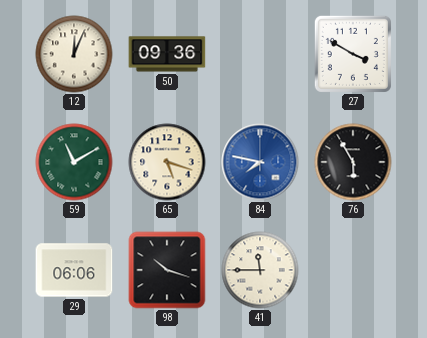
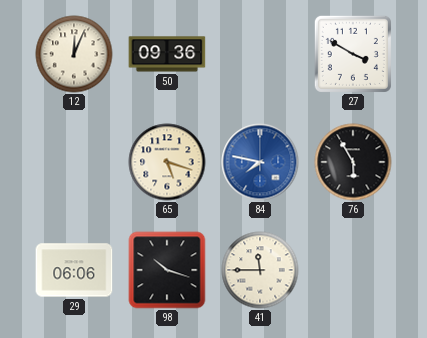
59: 11:10 -> none
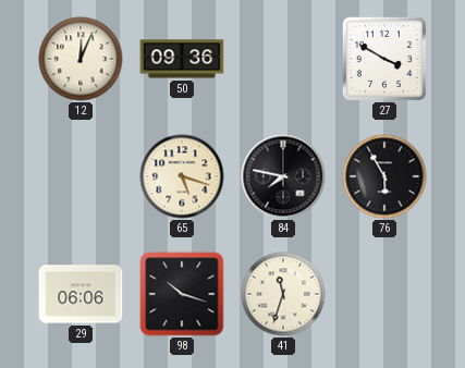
84 dial: blue -> black
41: 11:45 -> 11:33
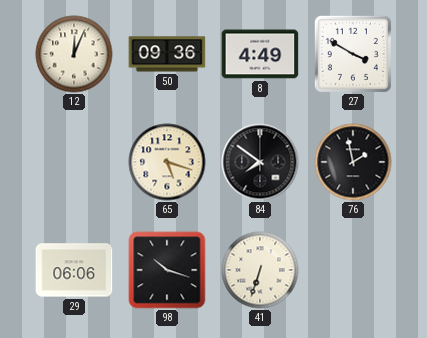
8: none -> 4:49
84: 7:47 -> 7:51
76: 5:55 -> 1:58
41: 11:33 -> 6:33
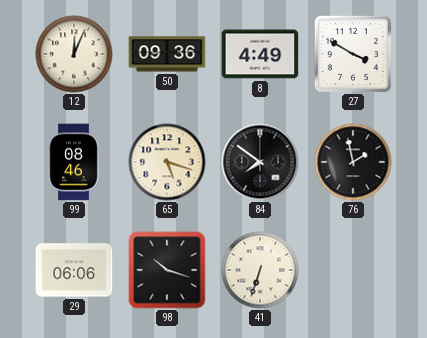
99: none -> 08:46
